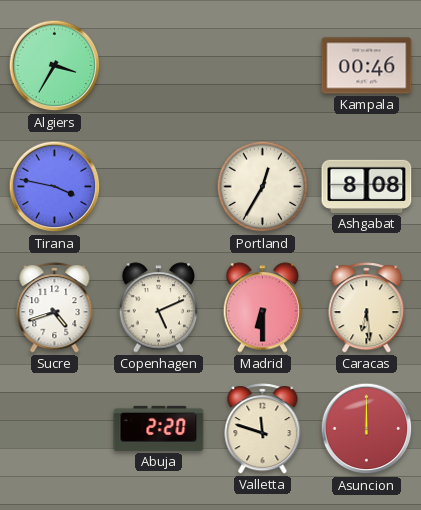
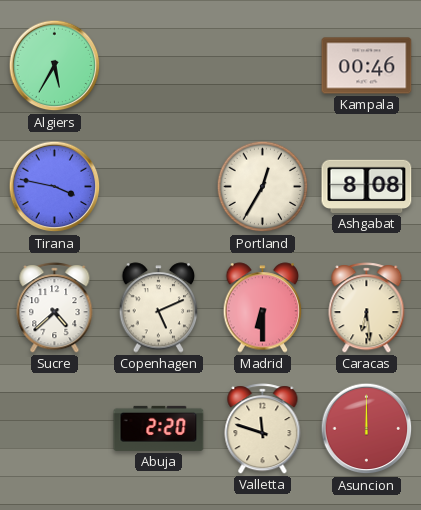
Algiers: 3:35 -> 5:35
Sucre: 4:42 -> 4:38
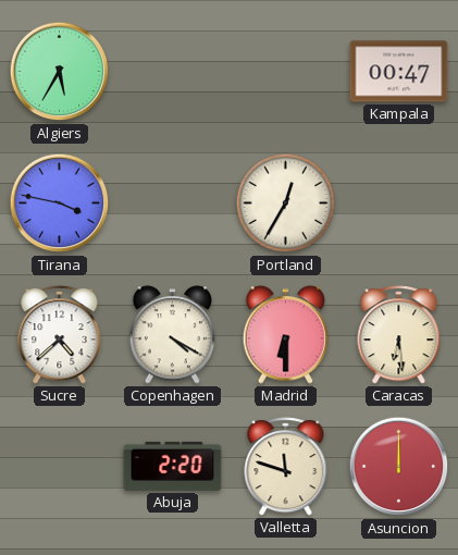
Kampala: 00:46 -> 00:47
Ashgabat: 8:08 -> none
Copenhagen: 5:11 -> 4:20
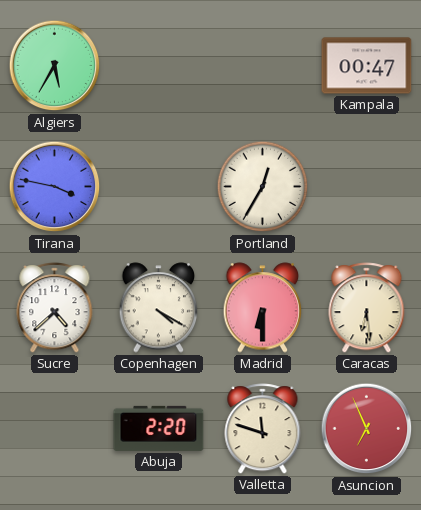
Asuncion: 12:00 -> 6:56
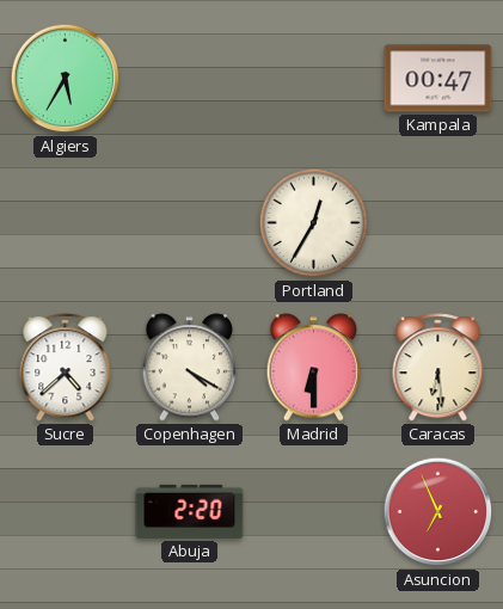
Tirana: 3:47 -> none
Valletta: 11:48 -> none
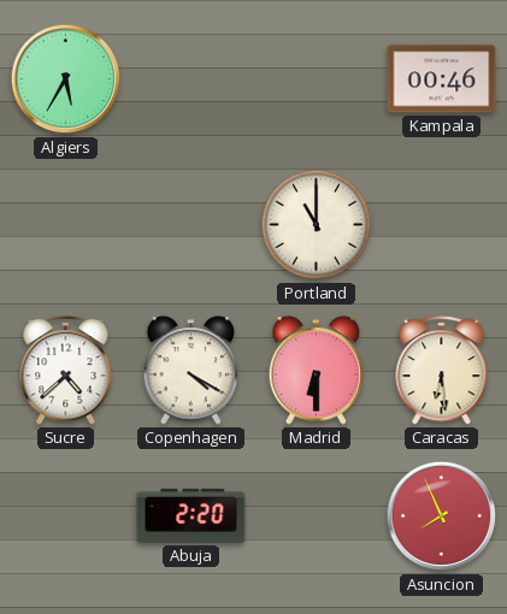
Kampala: 00:47 -> 00:46
Portland: 12:35 -> 11:00
Asuncion: 6:56 -> 7:56
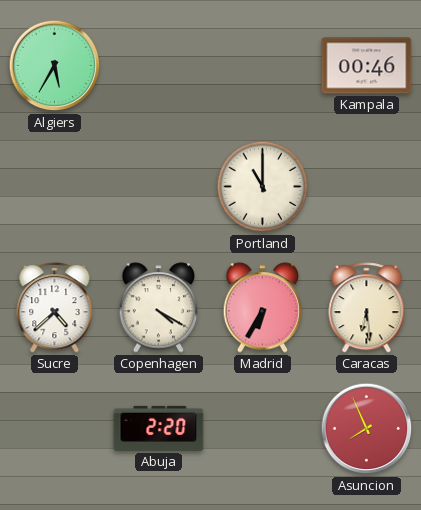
Madrid: 6:30 -> 6:35
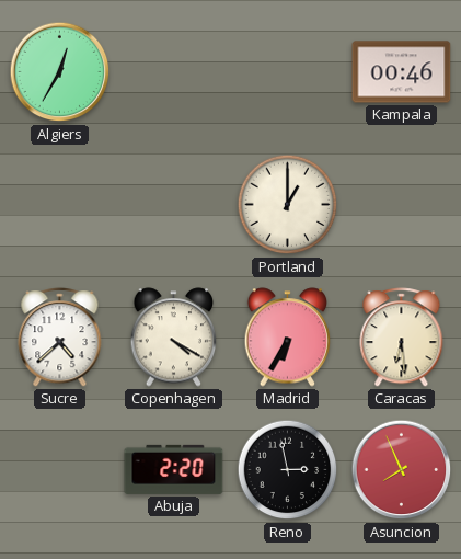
Algiers: 5:35 -> 12:35
Portland: 11:00 -> 1:00
Reno: none -> 2:58
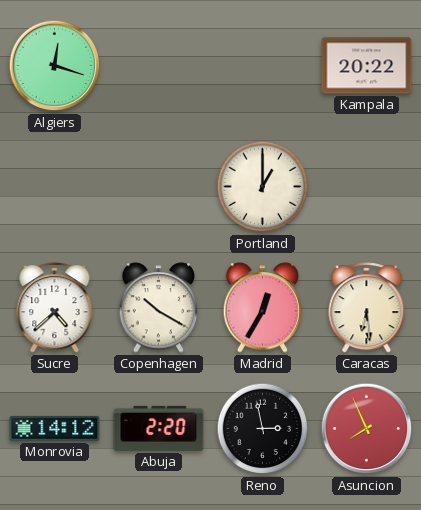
Algiers: 12:35 -> 12:18
Kampala: 00:46 -> 20:22
Copenhagen: 4:20 -> 10:20
Madrid: 6:35 -> 12:35
Monrovia: none -> 14:12
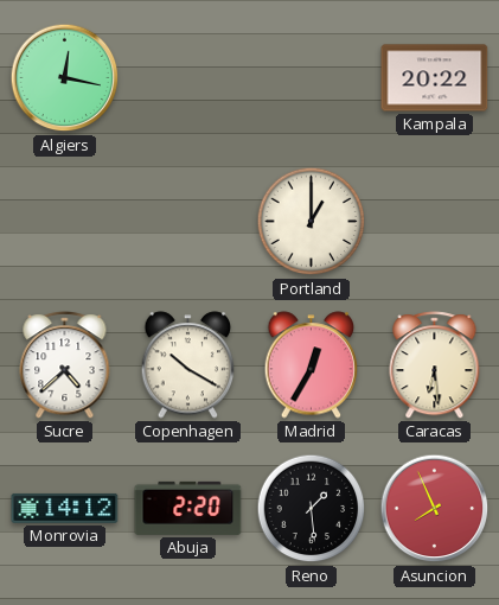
Algiers: 12:18 -> 12:17
Reno: 2:58 -> 1:29
